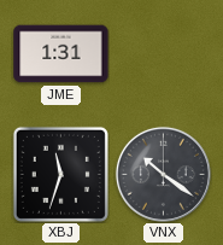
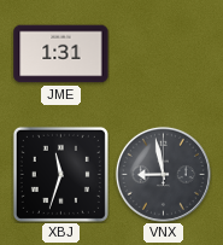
VNX: 10:21 -> 8:58
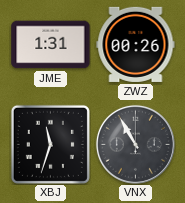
ZWZ: none -> 00:26
VNX: 8:58 -> 10:55
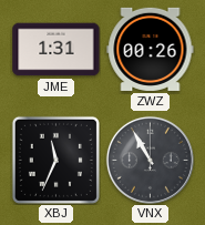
XBJ: 11:33 -> 11:34
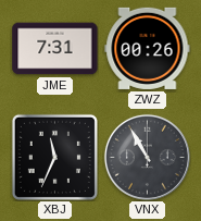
JME: 1:31 -> 7:31
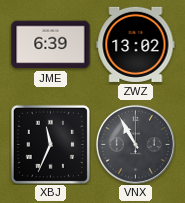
JME: 7:31 -> 6:39
ZWZ: 00:26 -> 13:02
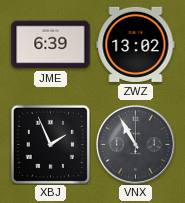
XBJ: 11:34 -> 1:56
